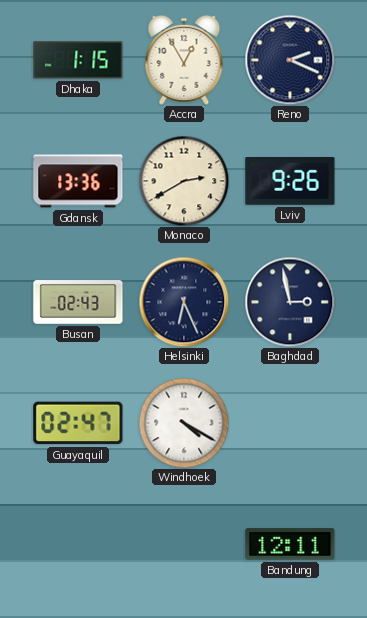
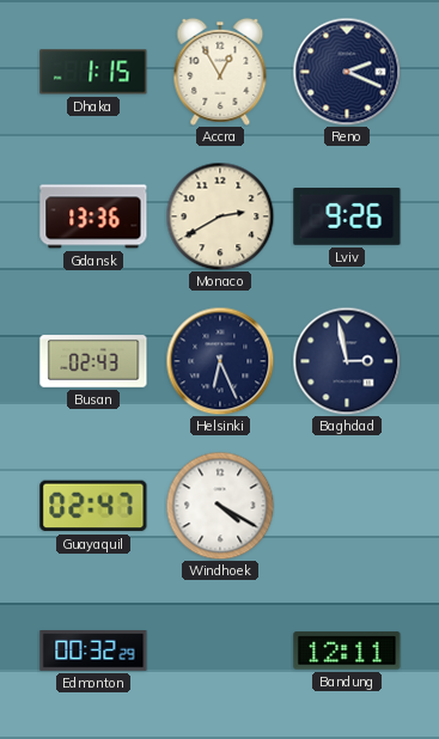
Edmonton: none -> 00:32
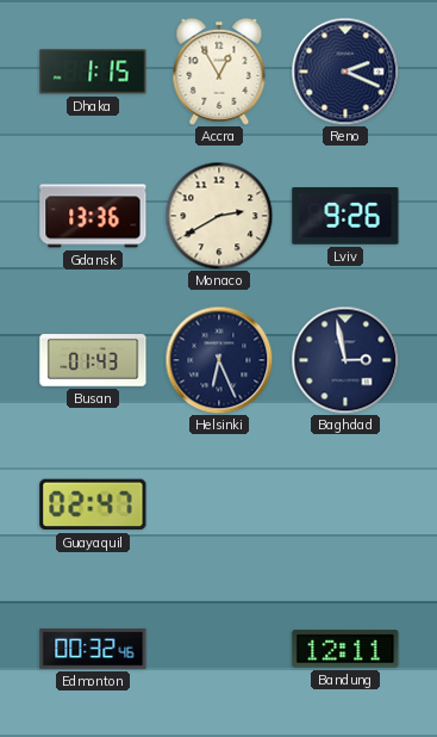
Busan: 02:43 -> 01:43
Windhoek: 4:20 -> none
Edmonton: 00:32:29 -> 00:32:46
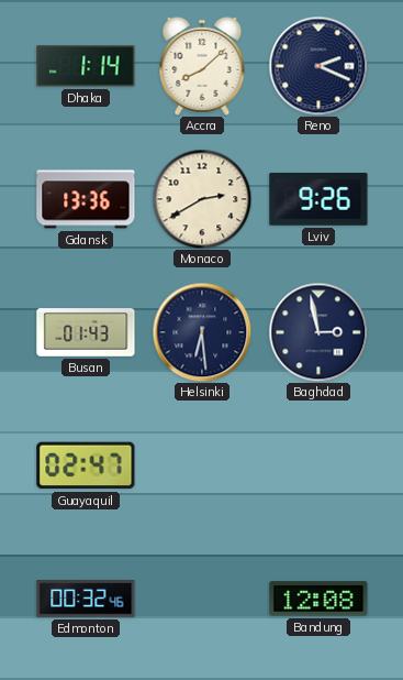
Dhaka: 1:15 -> 1:14
Accra: 12:55 -> 8:08
Helsinki: 6:26 -> 6:29
Bandung: 12:11 -> 12:08
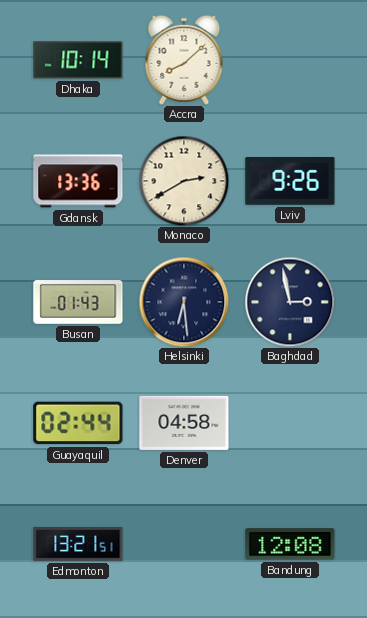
Dhaka: 1:14 -> 10:14
Reno: 2:19 -> none
Guayaquil: 02:47 -> 02:44
Denver: none -> 04:58
Edmonton: 00:32 -> 13:21
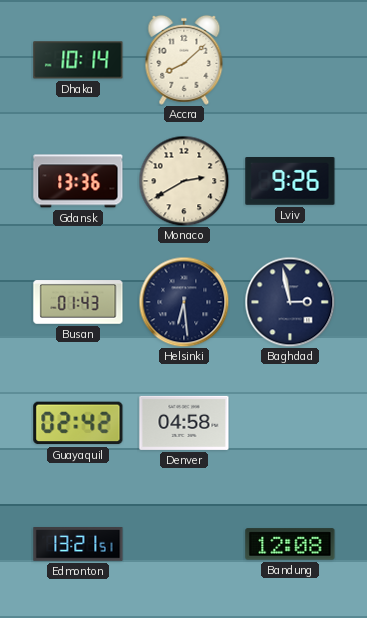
Guayaquil: 02:44 -> 02:42
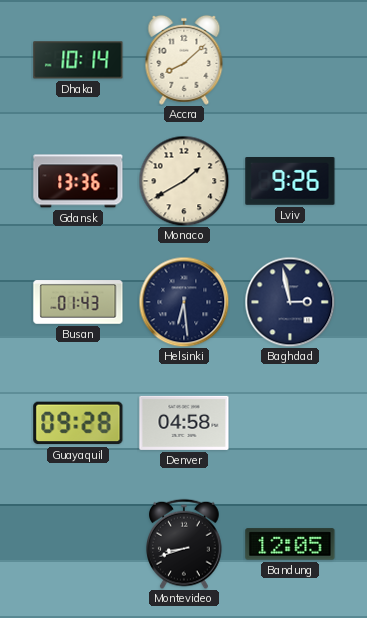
Monaco: 2:40 -> 1:40
Guayaquil: 02:42 -> 09:28
Edmonton: 13:21 -> none
Montevideo: none -> 8:42
Bandung: 12:08 -> 12:05
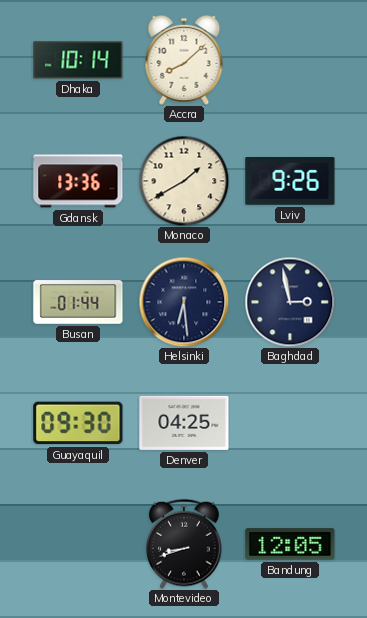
Busan: 01:43 -> 01:44
Guayaquil: 09:28 -> 09:30
Denver: 04:58 -> 04:25
